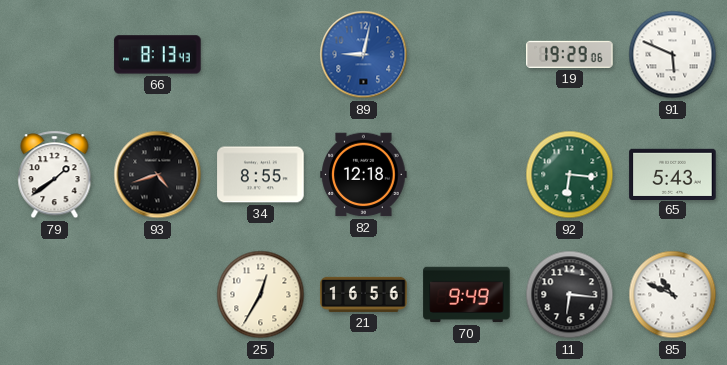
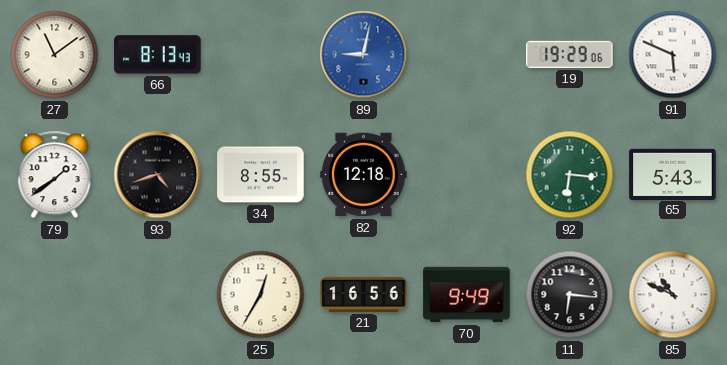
27: none -> 11:09
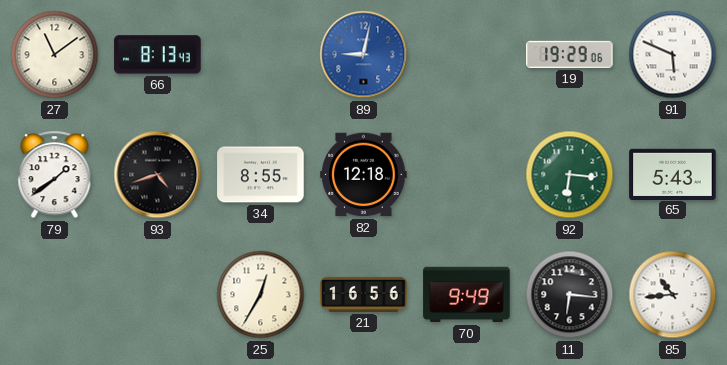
85: 10:49 -> 10:44
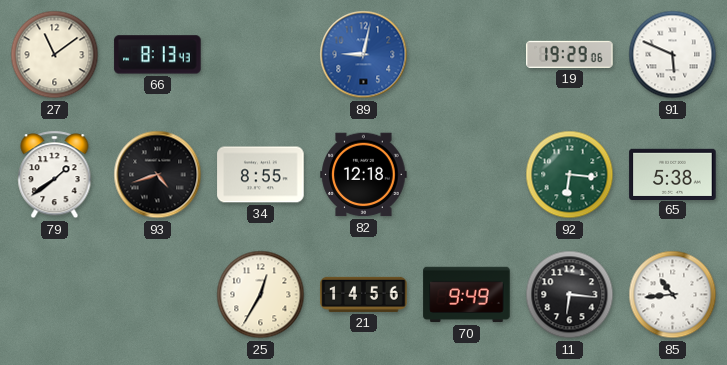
65: 5:43 -> 5:38
21: 16:56 -> 14:56
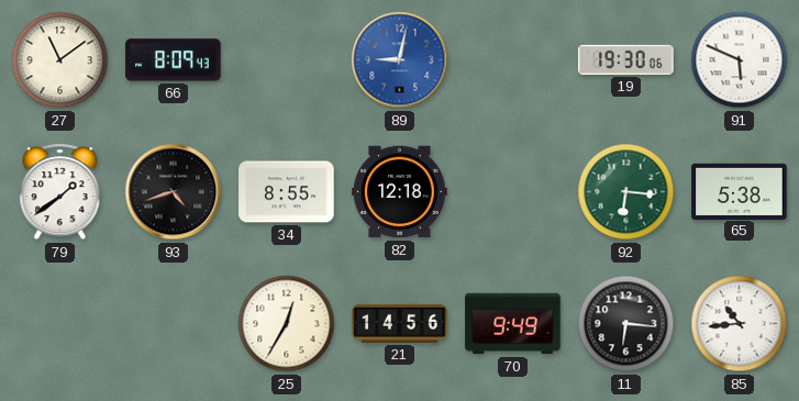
66: 8:13 -> 8:09
19: 19:29 -> 19:30
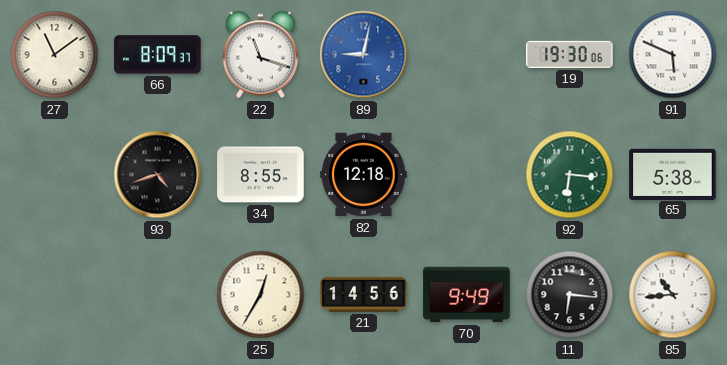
66: 8:09:43 -> 8:09:37
22: none -> 11:18
79: 1:39 -> none
